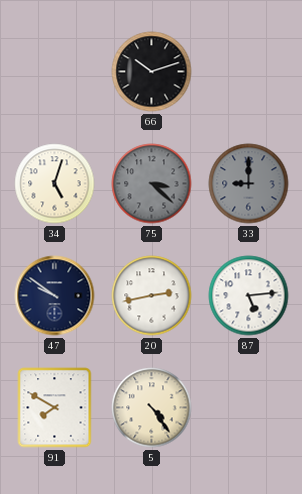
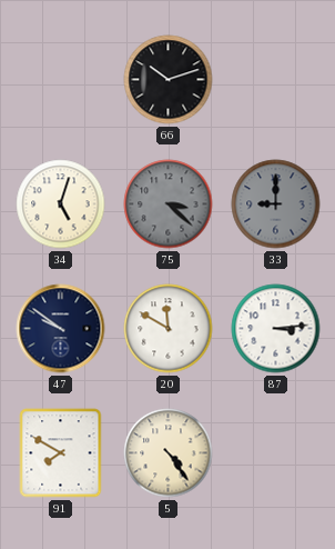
20: 2:43 -> 11:50
87: 5:14 -> 3:14
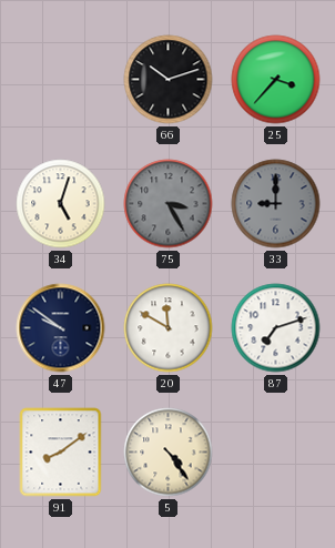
25: none -> 3:37
75: 3:22 -> 3:25
87: 3:14 -> 7:12
91: 7:50 -> 8:09
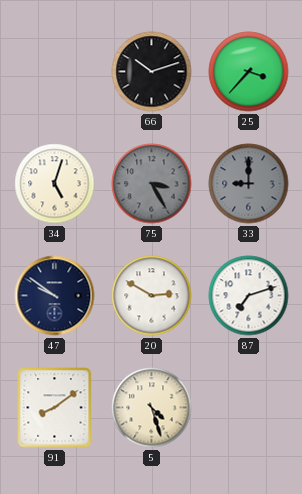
20: 11:50 -> 2:50
5: 4:24 -> 4:27
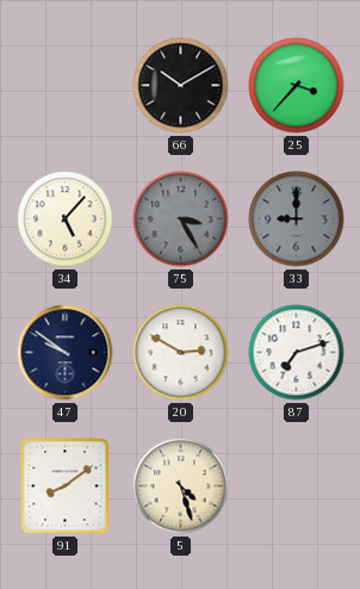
66: 10:12 -> 10:10
34: 5:03 -> 5:07
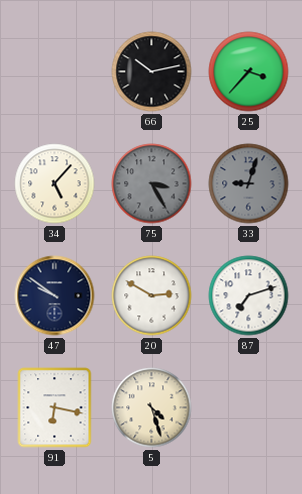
66: 10:10 -> 10:13
33: 9:00 -> 9:03
91: 8:09 -> 6:17
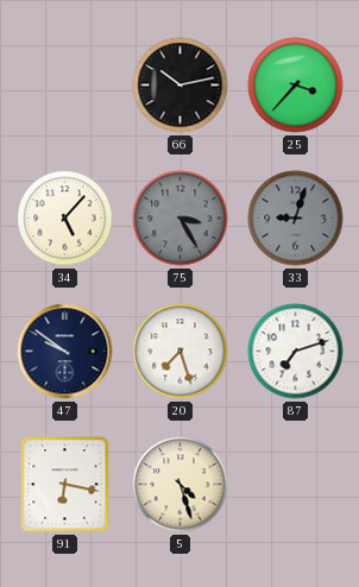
20: 2:50 -> 7:27
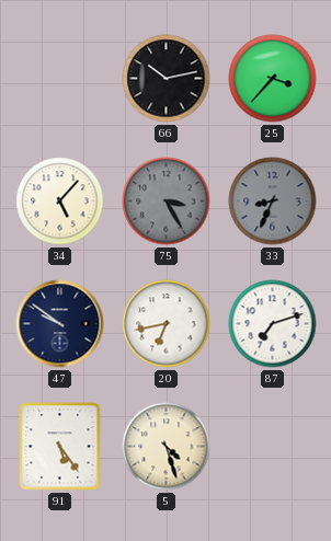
33: 9:03 -> 8:34
20: 7:27 -> 6:43
91: 6:17 -> 5:24
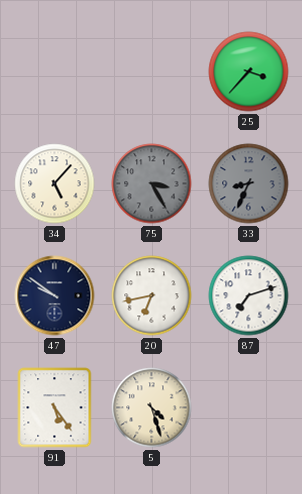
66: 10:13 -> none
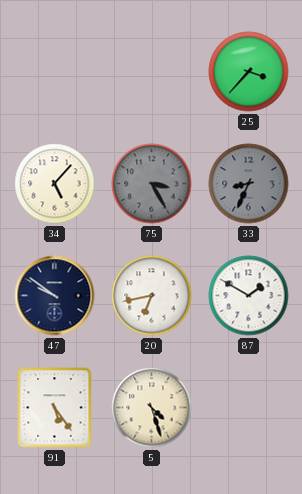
87: 7:12 -> 1:50
